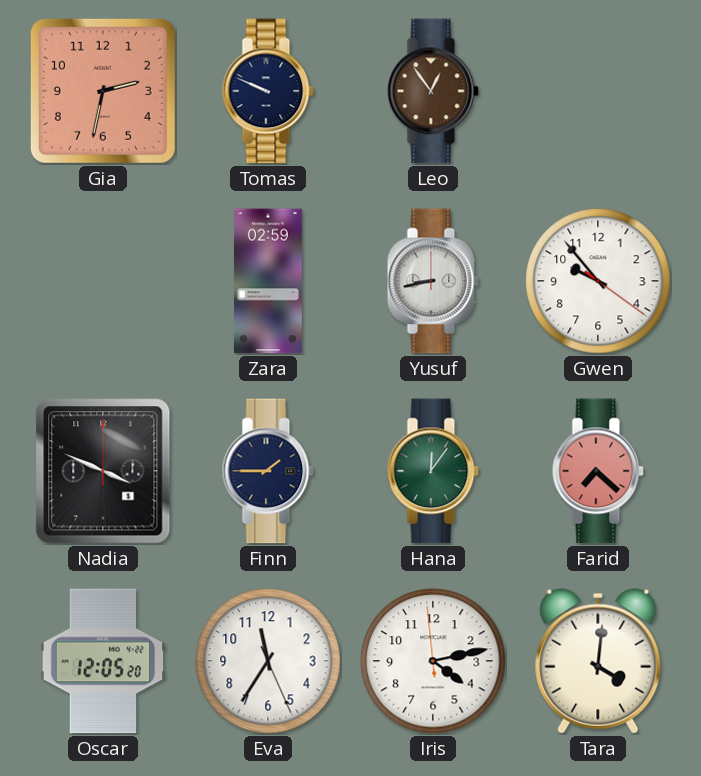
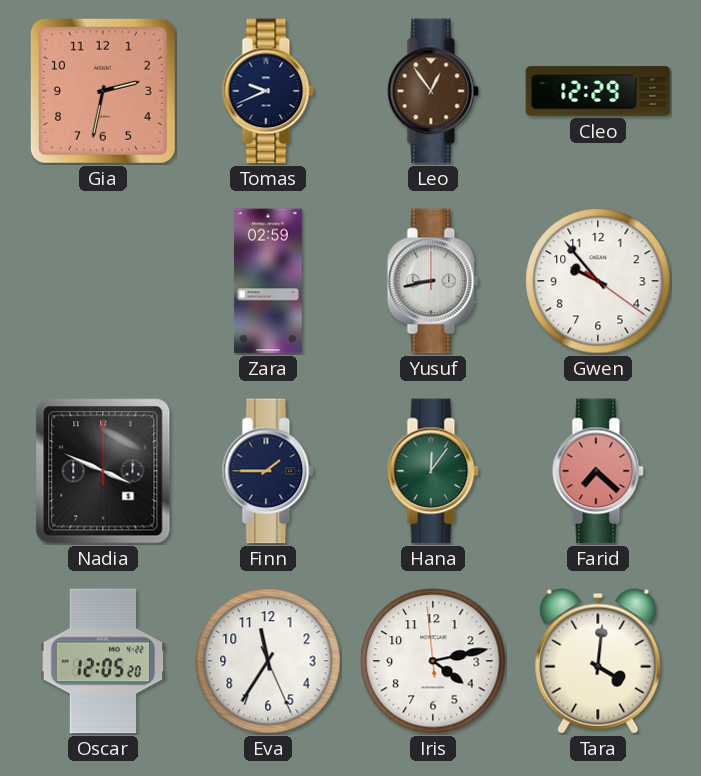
Tomas: 9:49 -> 9:41
Cleo: none -> 12:29
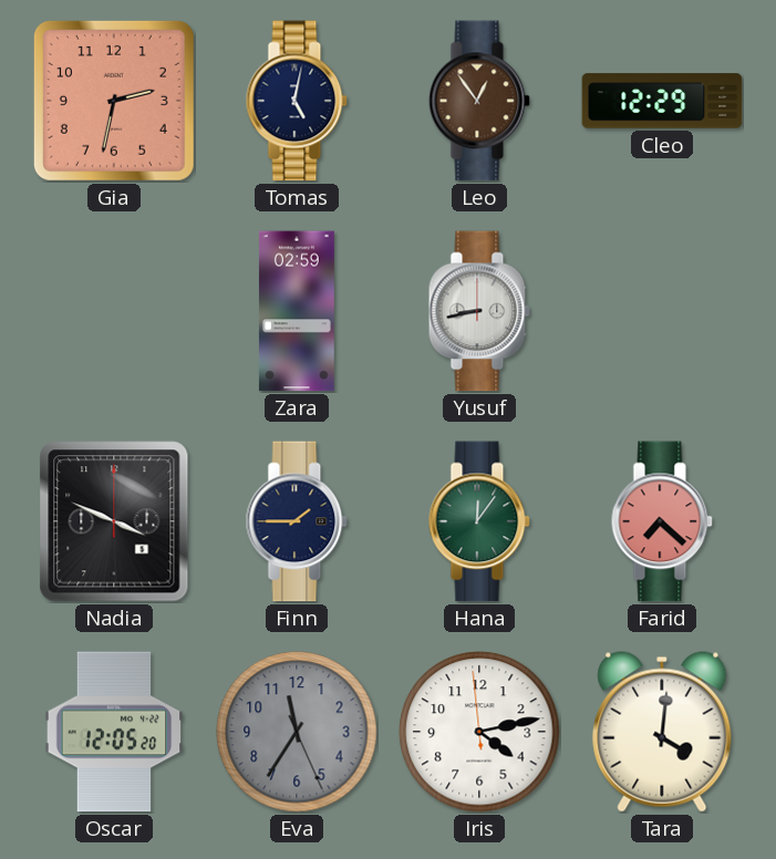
Tomas: 9:41 -> 5:02
Gwen: 9:53 -> none
Eva dial: white -> grey
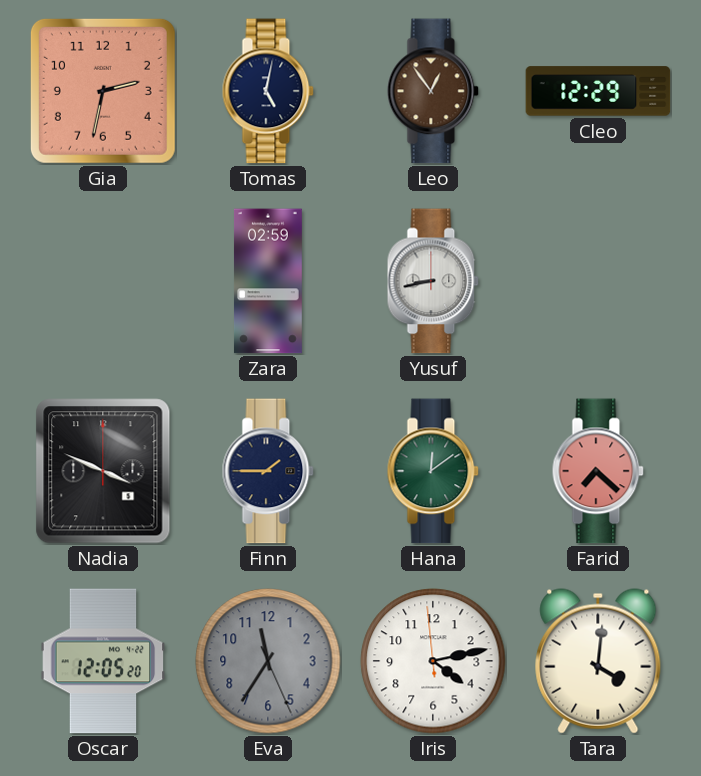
Hana: 12:06 -> 12:09
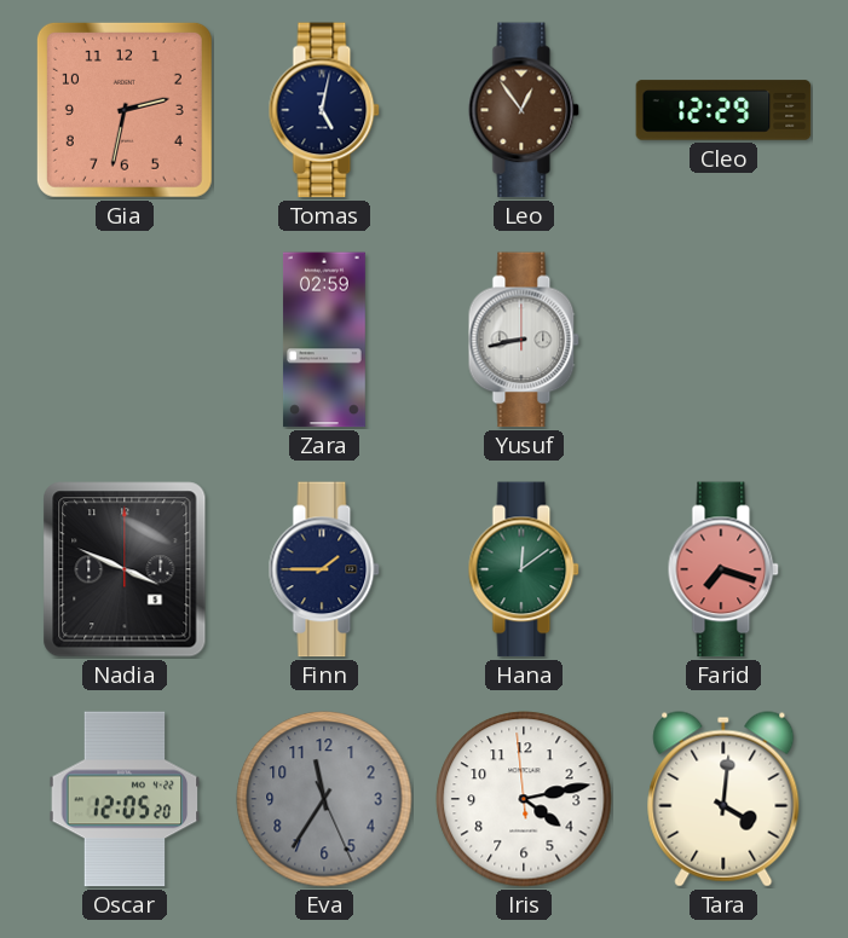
Farid: 7:22 -> 7:18
